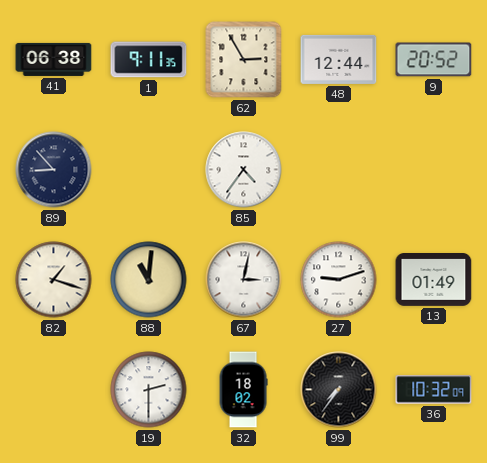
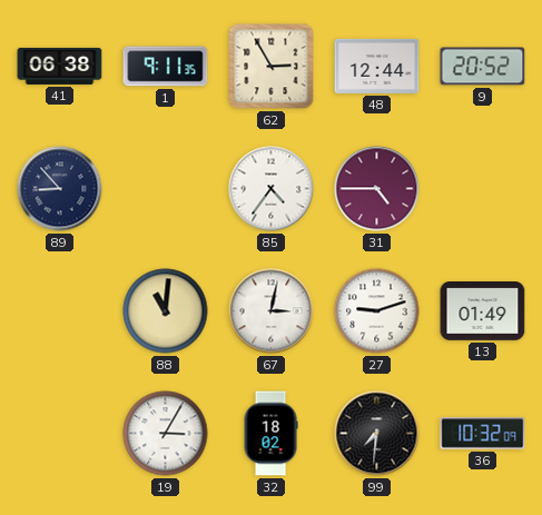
31: none -> 4:45
82: 1:18 -> none
19: 2:30 -> 3:05
99: 7:36 -> 7:31
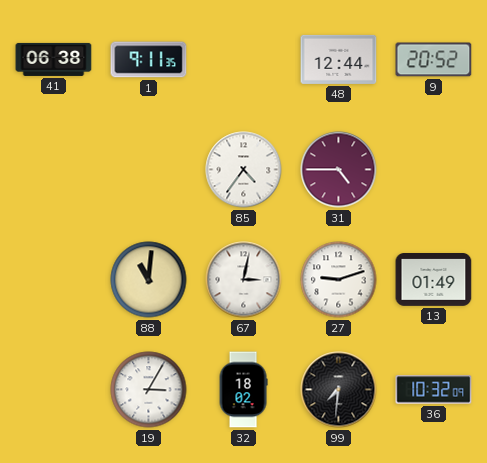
62: 2:55 -> none
89: 8:53 -> none
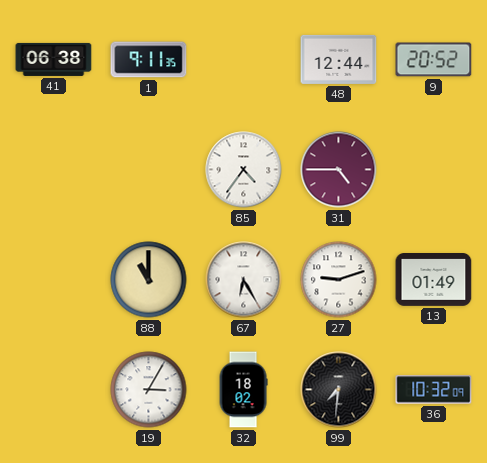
88: 11:01 -> 11:00
67: 3:02 -> 6:25
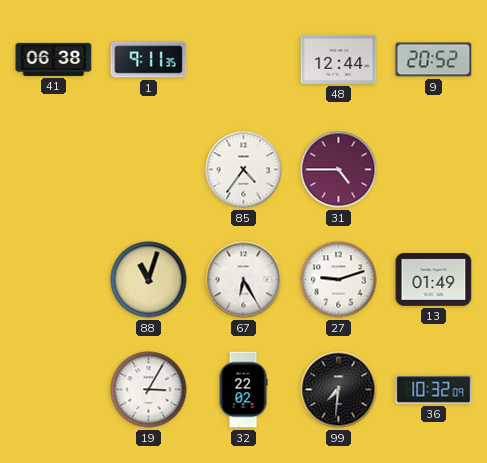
88: 11:00 -> 11:03
32: 18:02 -> 22:02
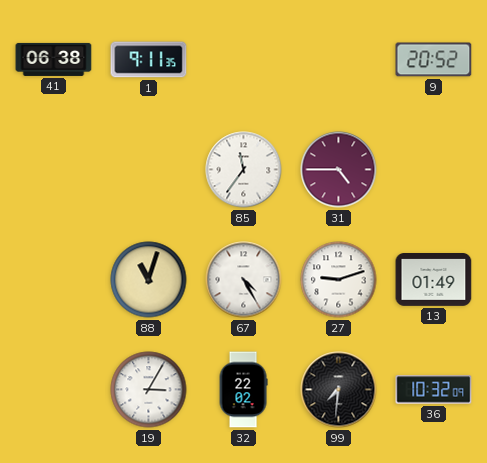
48: 12:44 -> none
85: 4:36 -> 11:36
67: 6:25 -> 4:25
